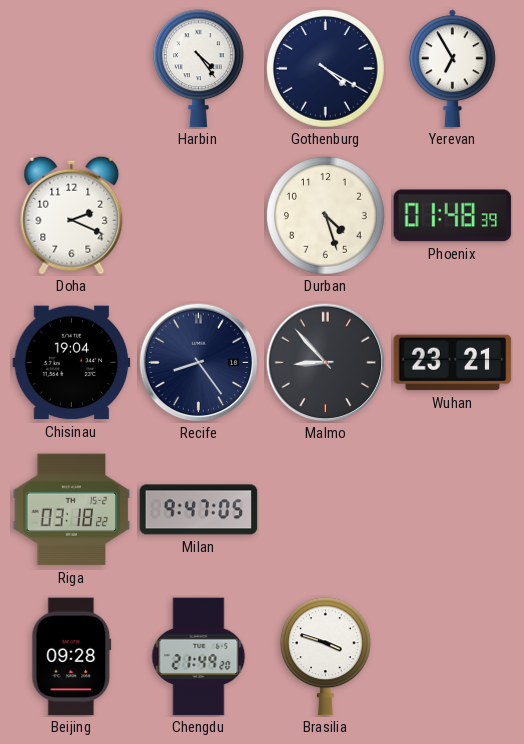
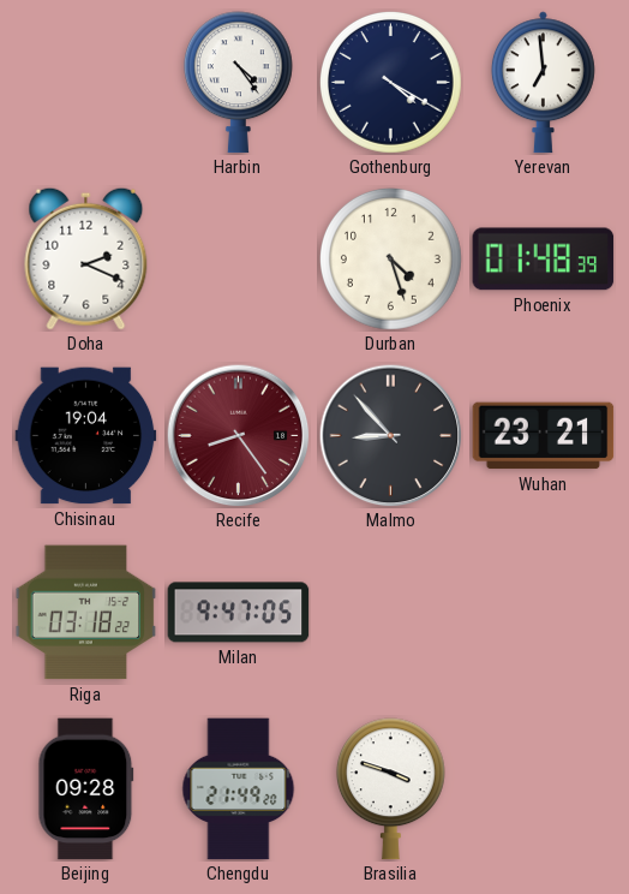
Yerevan: 6:55 -> 6:59
Recife dial: navy -> burgundy
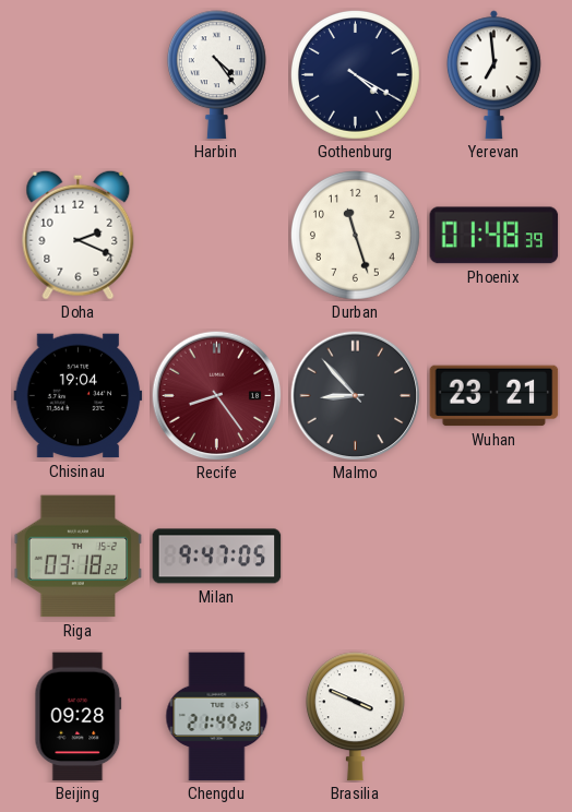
Durban: 4:27 -> 11:27
Brasilia: 3:48 -> 3:49
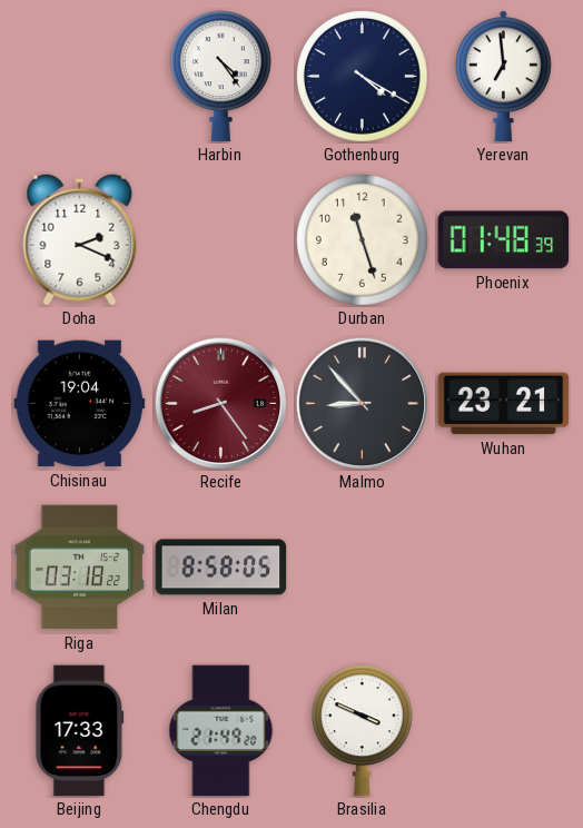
Milan: 9:47 -> 8:58
Beijing: 09:28 -> 17:33
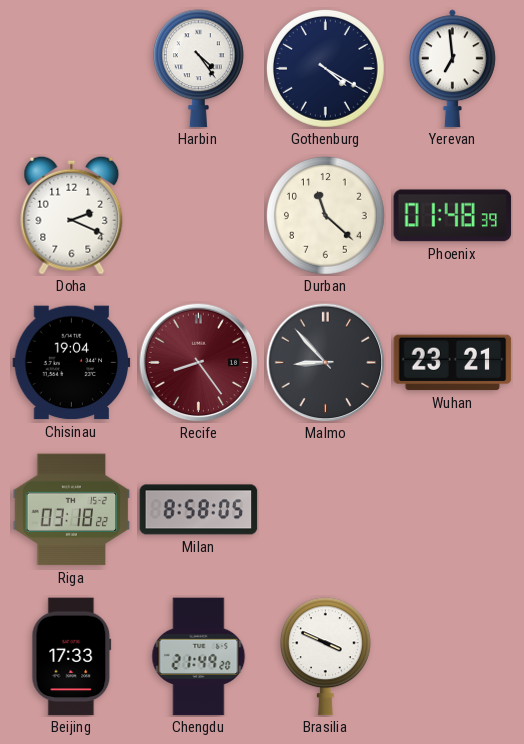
Durban: 11:27 -> 11:22
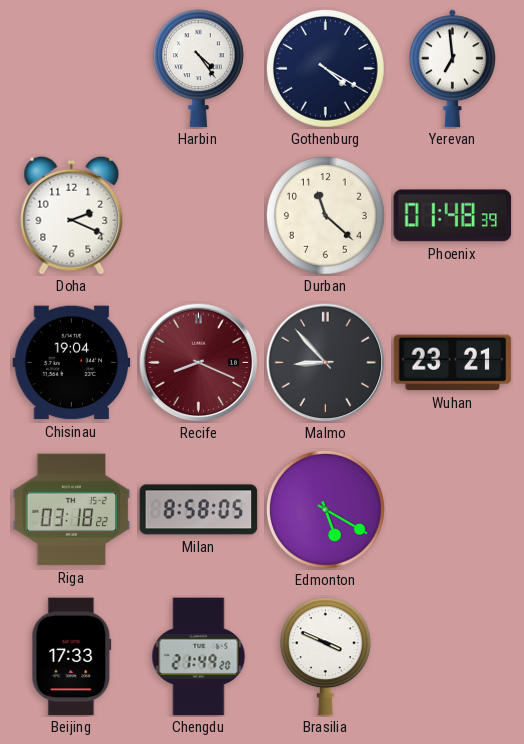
Recife: 8:24 -> 8:19
Edmonton: none -> 5:20
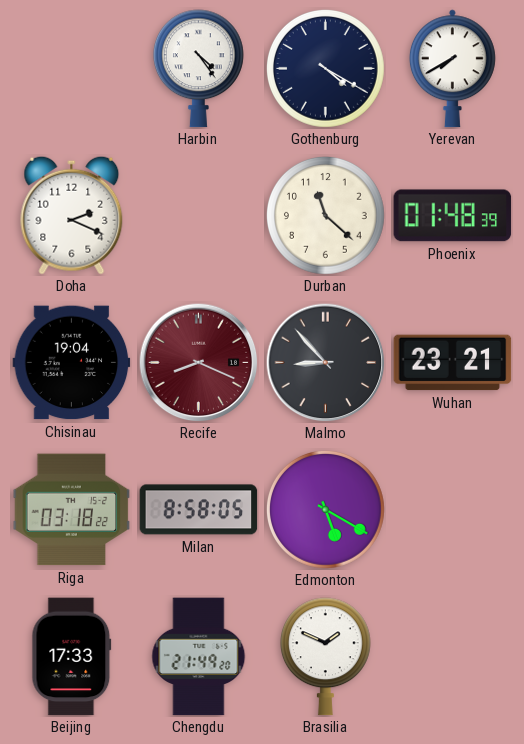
Yerevan: 6:59 -> 7:40
Brasilia: 3:49 -> 1:49
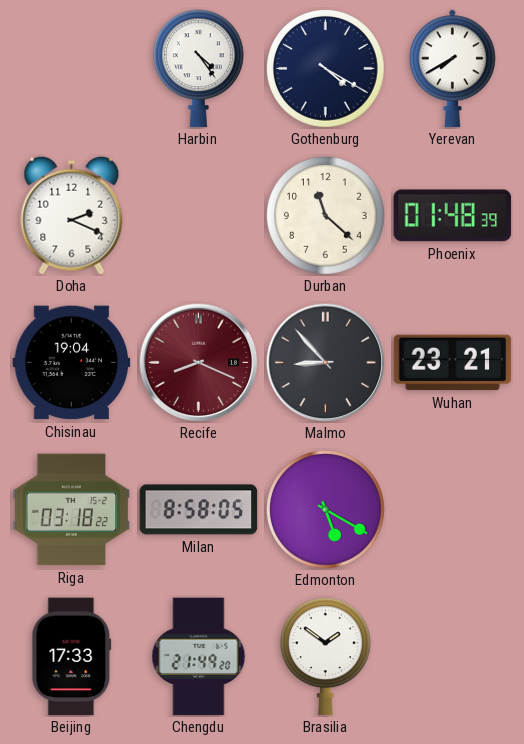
Brasilia: 1:49 -> 1:51
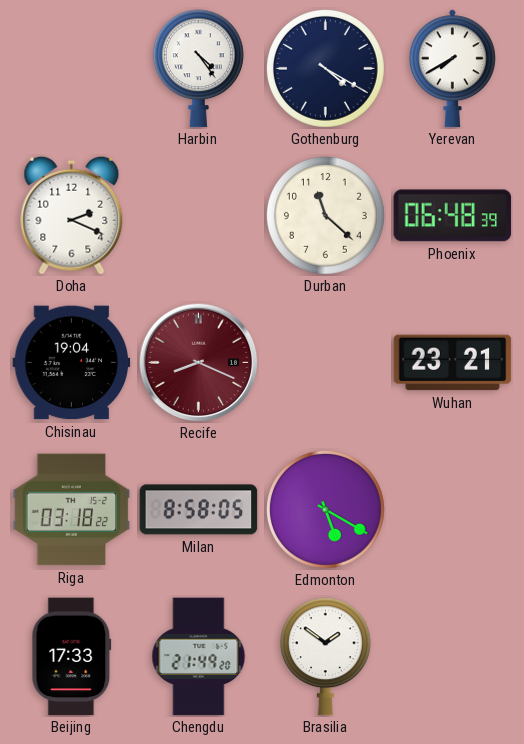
Phoenix: 01:48 -> 06:48
Malmo: 8:53 -> none
